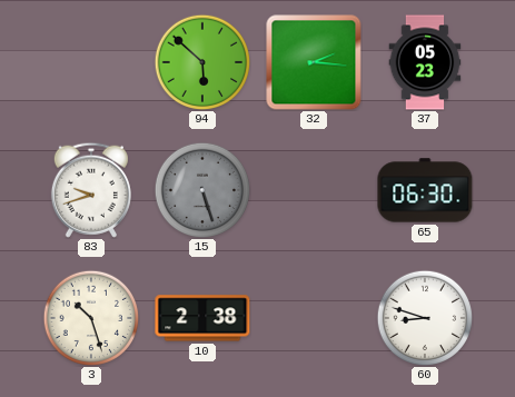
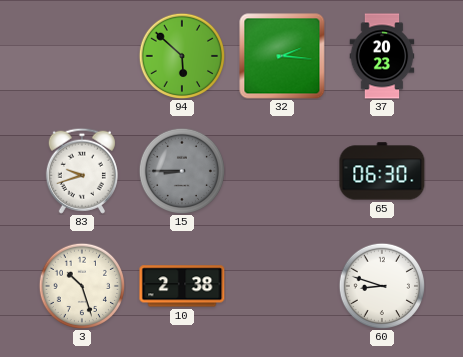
37: 05:23 -> 20:23
15: 5:27 -> 8:45
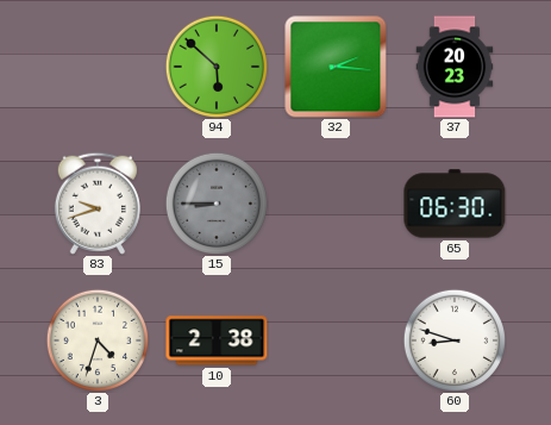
3: 10:27 -> 4:33
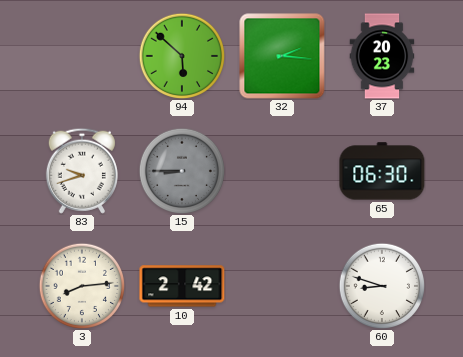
3: 4:33 -> 8:14
10: 2:38 -> 2:42
